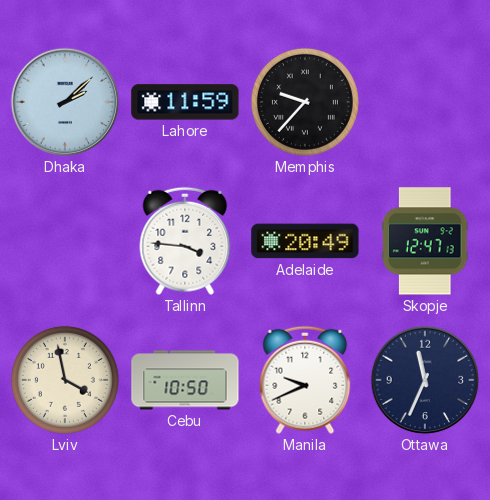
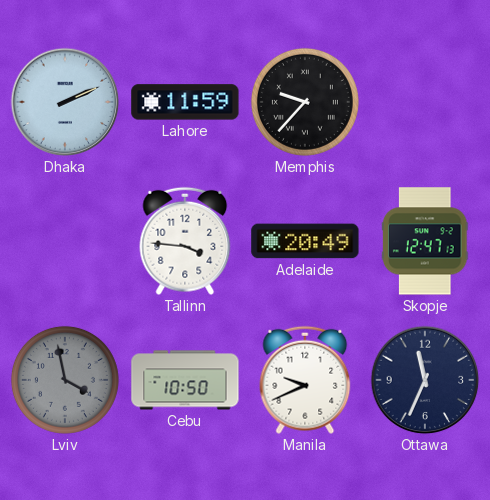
Dhaka: 2:08 -> 2:11
Lviv dial: cream -> grey
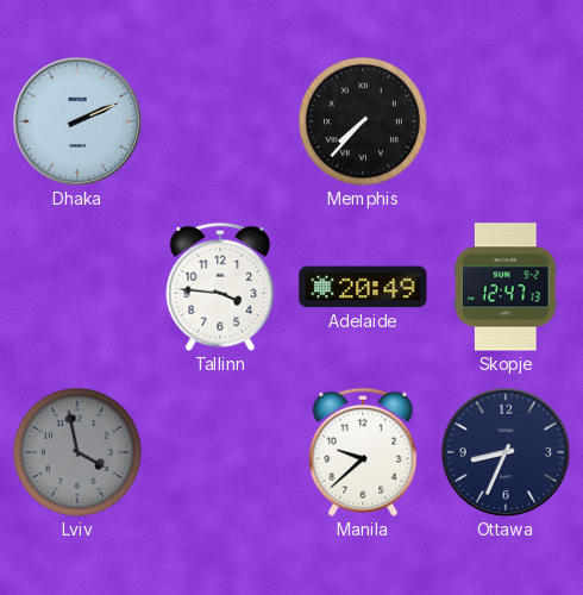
Lahore: 11:59 -> none
Memphis: 9:37 -> 7:37
Cebu: 10:50 -> none
Manila: 9:41 -> 9:38
Ottawa: 11:34 -> 8:34
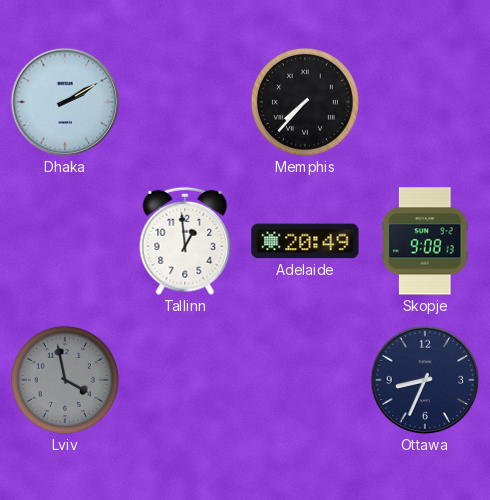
Dhaka: 2:11 -> 2:10
Tallinn: 3:46 -> 12:59
Skopje: 12:47 -> 9:08
Manila: 9:38 -> none
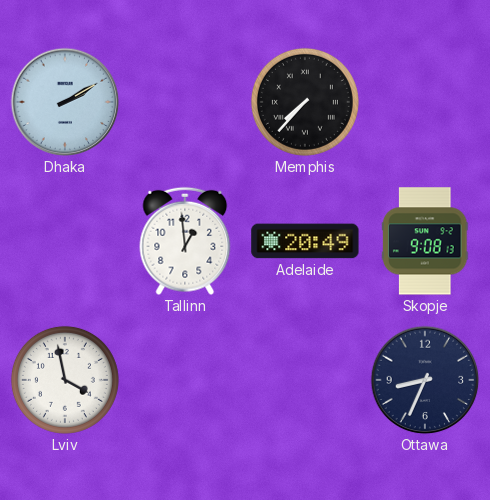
Lviv dial: grey -> white
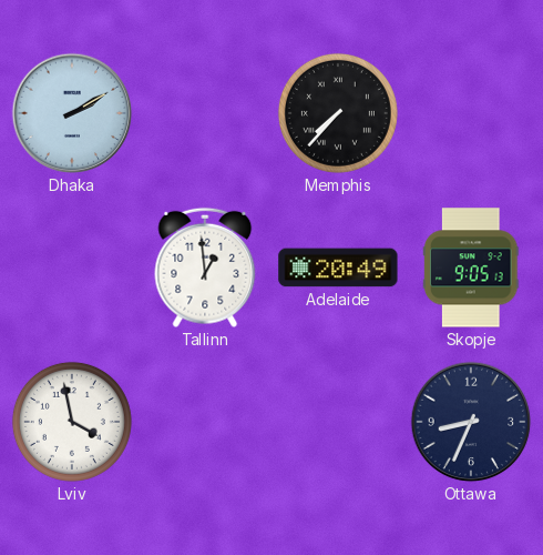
Skopje: 9:08 -> 9:05
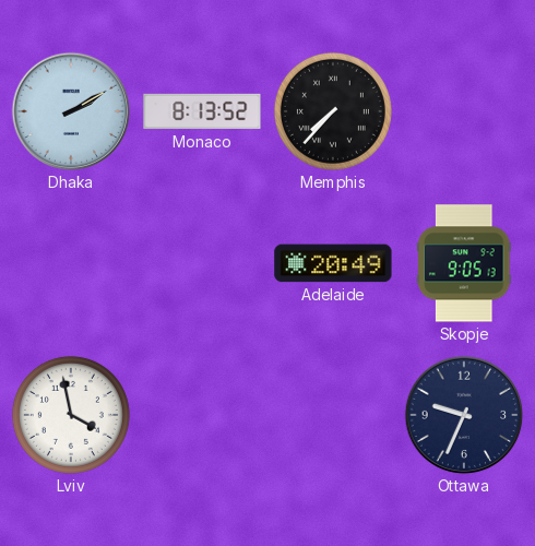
Monaco: none -> 8:13
Tallinn: 12:59 -> none
Ottawa: 8:34 -> 9:34
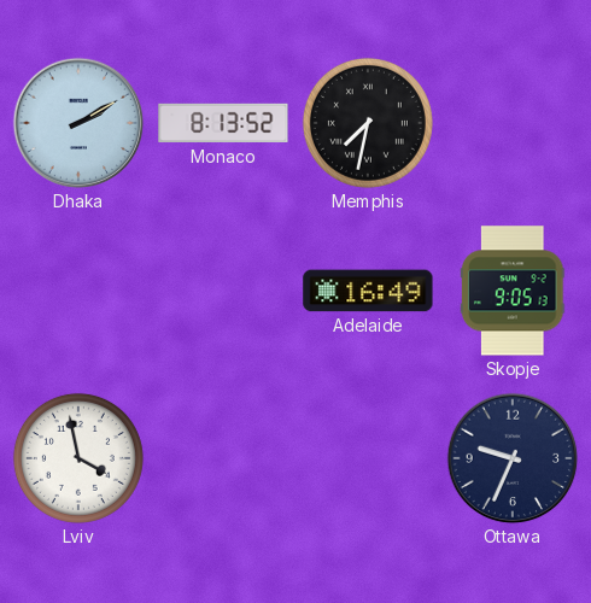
Memphis: 7:37 -> 7:32
Adelaide: 20:49 -> 16:49
